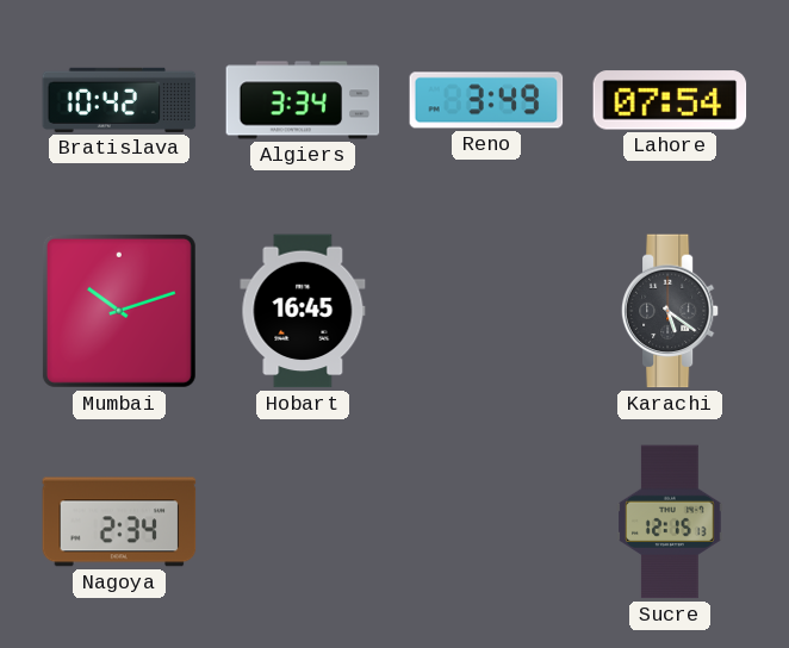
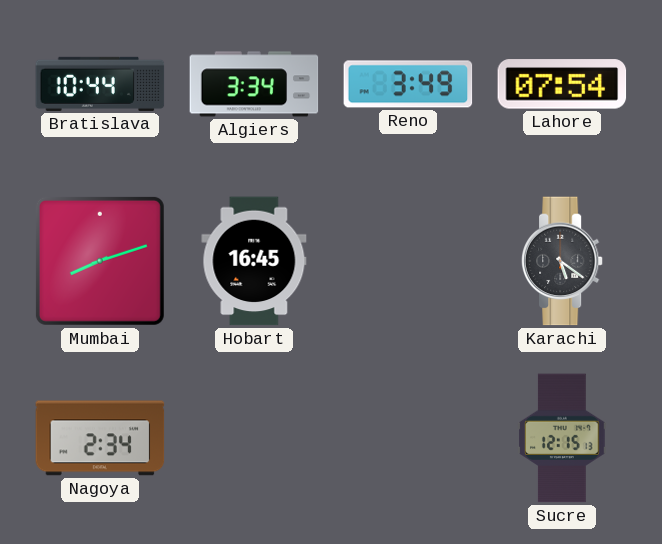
Bratislava: 10:42 -> 10:44
Mumbai: 10:12 -> 8:12
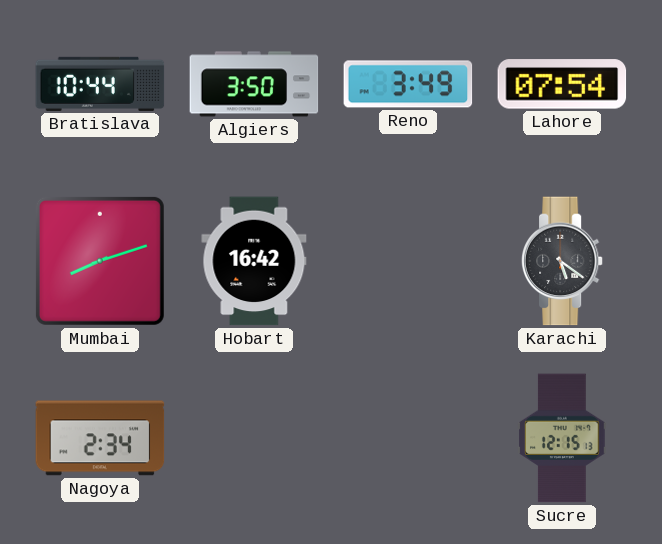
Algiers: 3:34 -> 3:50
Hobart: 16:45 -> 16:42
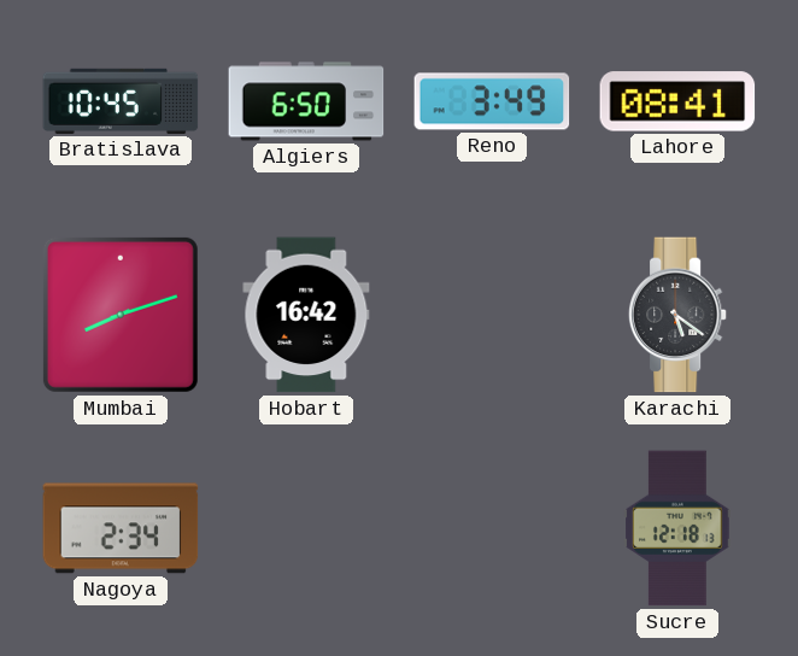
Bratislava: 10:44 -> 10:45
Algiers: 3:50 -> 6:50
Lahore: 07:54 -> 08:41
Sucre: 12:15 -> 12:18
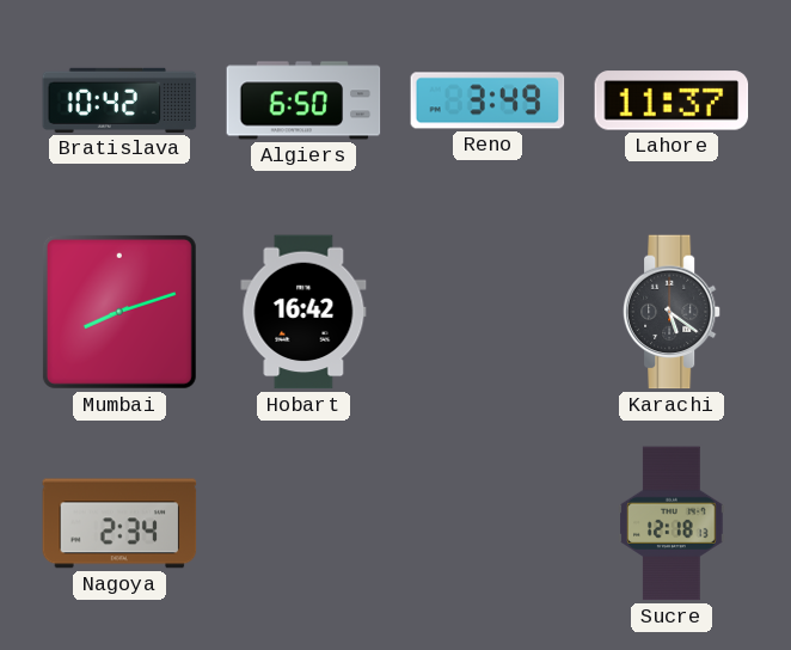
Bratislava: 10:45 -> 10:42
Lahore: 08:41 -> 11:37
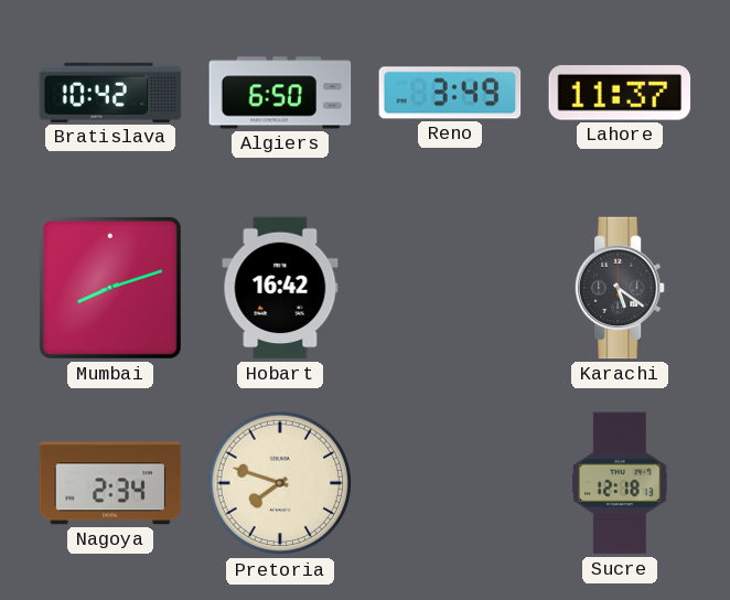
Pretoria: none -> 7:48
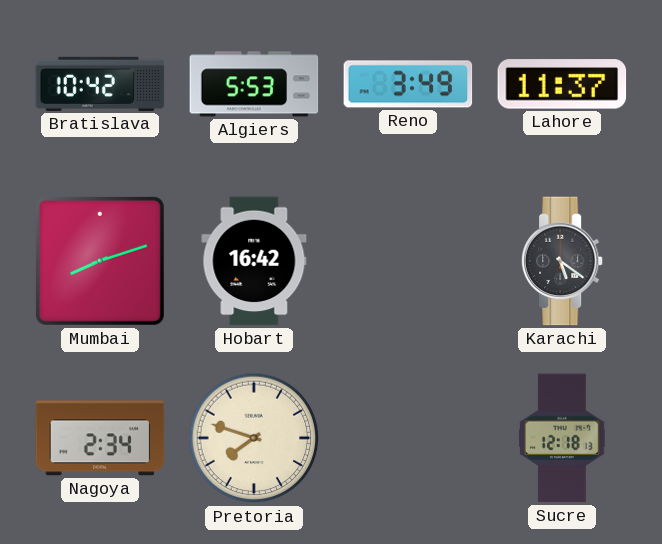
Algiers: 6:50 -> 5:53
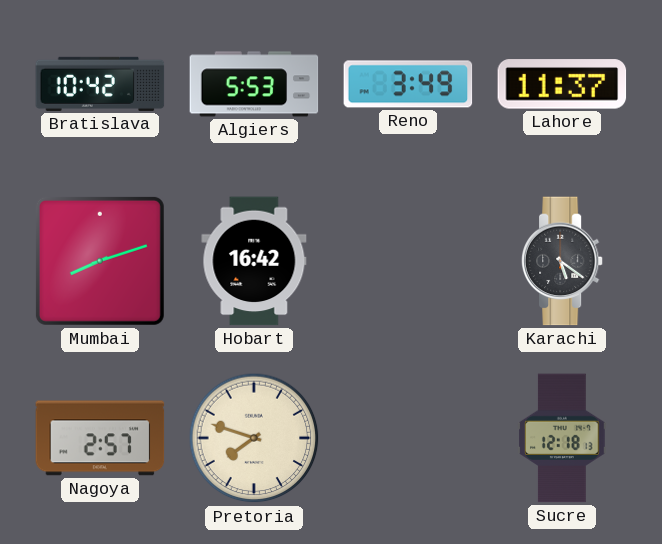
Nagoya: 2:34 -> 2:57
